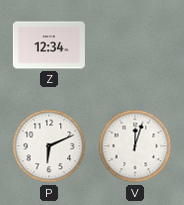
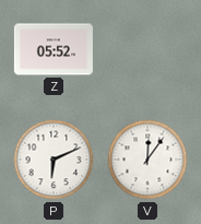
Z: 12:34 -> 05:52
V: 12:03 -> 12:06
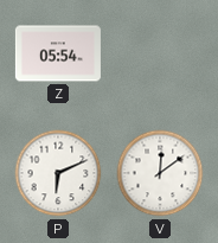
Z: 05:52 -> 05:54
V: 12:06 -> 12:09
